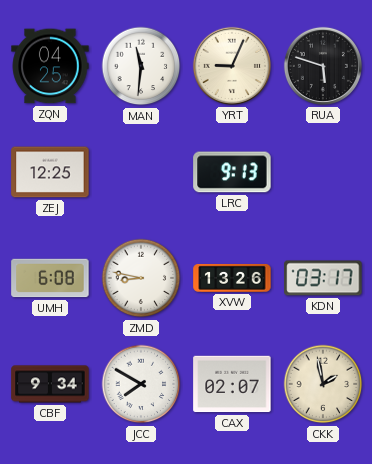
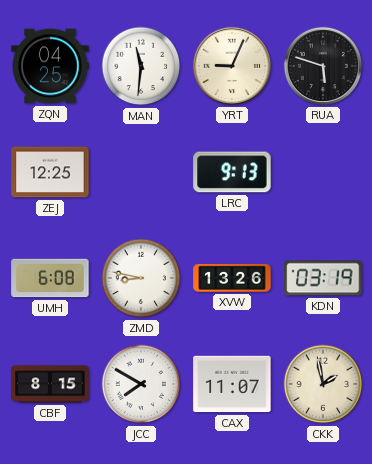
KDN: 03:17 -> 03:19
CBF: 9:34 -> 8:15
CAX: 02:07 -> 11:07
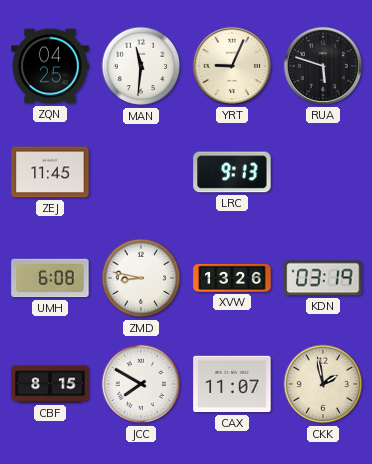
ZEJ: 12:25 -> 11:45
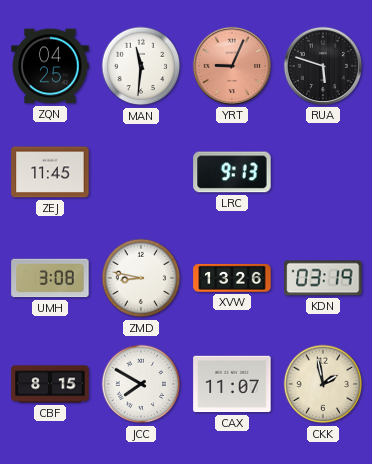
YRT dial: cream -> salmon
UMH: 6:08 -> 3:08
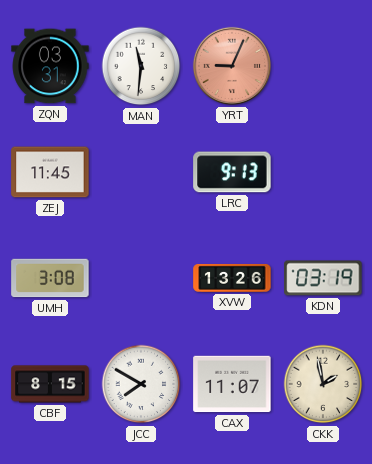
ZQN: 04:25 -> 03:31
RUA: 5:48 -> none
ZMD: 8:47 -> none
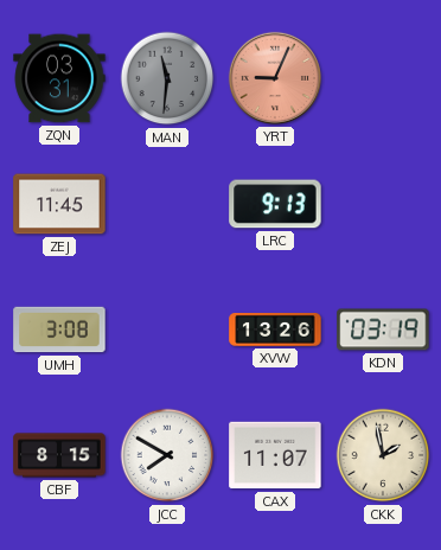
MAN dial: white -> grey
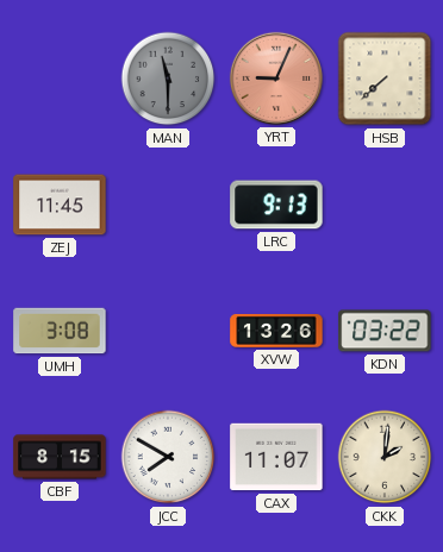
ZQN: 03:31 -> none
MAN: 11:31 -> 11:30
HSB: none -> 7:38
KDN: 03:19 -> 03:22
CKK: 1:58 -> 2:01
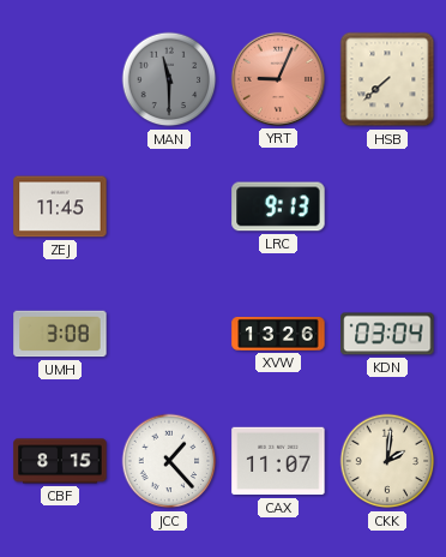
KDN: 03:22 -> 03:04
JCC: 7:50 -> 1:23
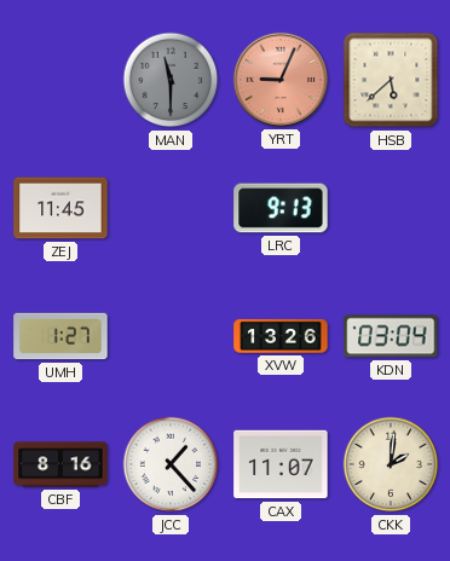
HSB: 7:38 -> 5:38
UMH: 3:08 -> 1:27
CBF: 8:15 -> 8:16
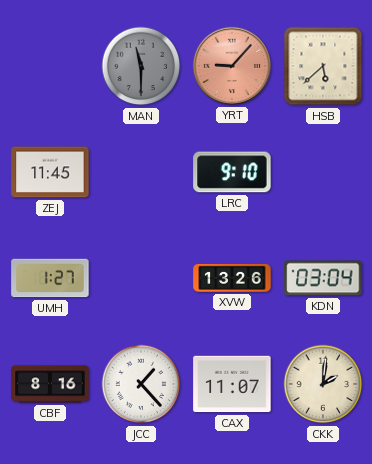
YRT: 9:04 -> 9:07
LRC: 9:13 -> 9:10
